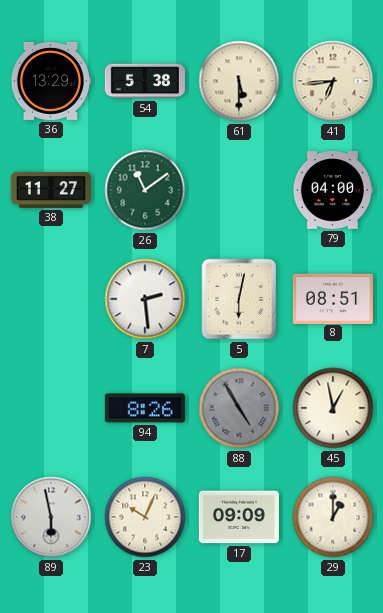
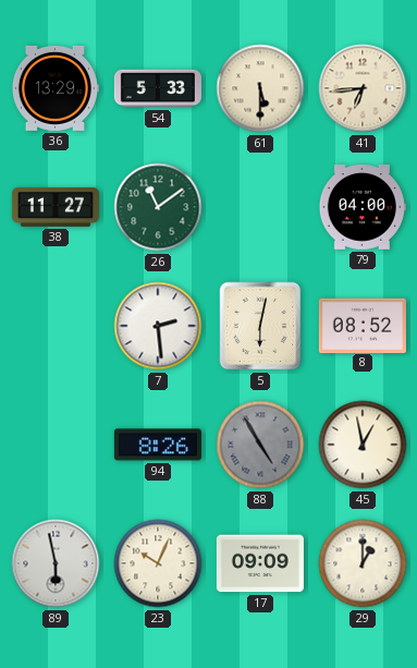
54: 5:38 -> 5:33
8: 08:51 -> 08:52
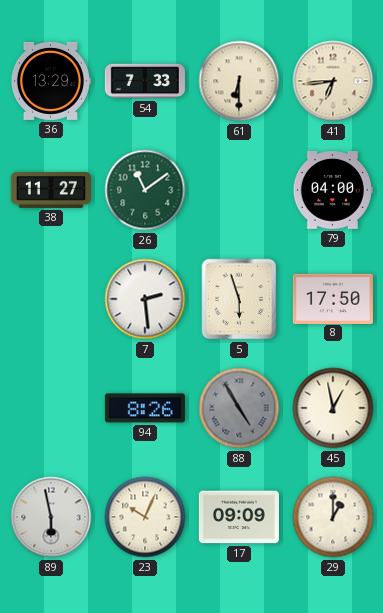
54: 5:33 -> 7:33
61: 5:30 -> 6:30
5: 6:02 -> 5:57
8: 08:52 -> 17:50
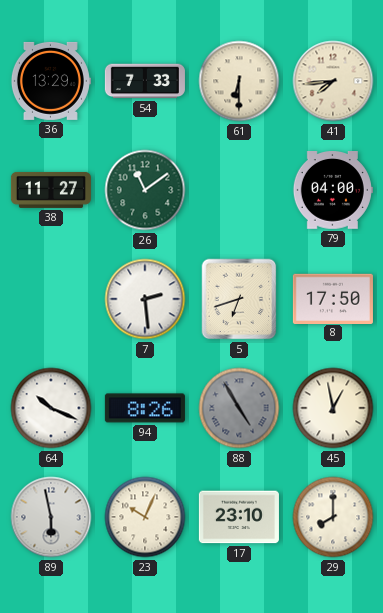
41: 6:44 -> 7:44
5: 5:57 -> 6:42
64: none -> 10:19
17: 09:09 -> 23:10
29: 1:00 -> 8:00
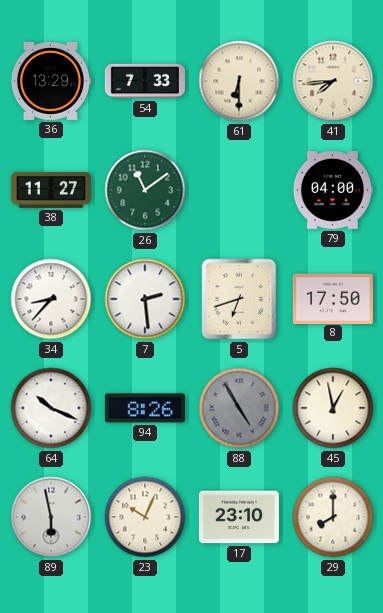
34: none -> 8:37
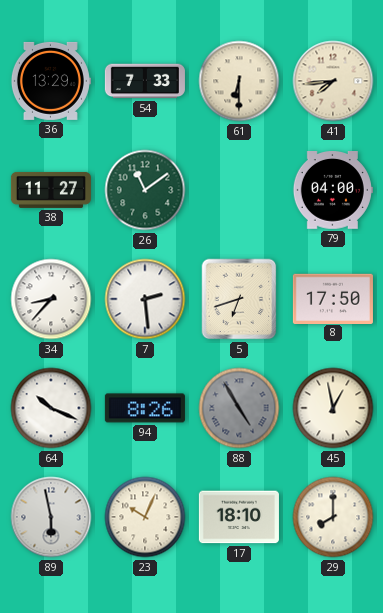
17: 23:10 -> 18:10
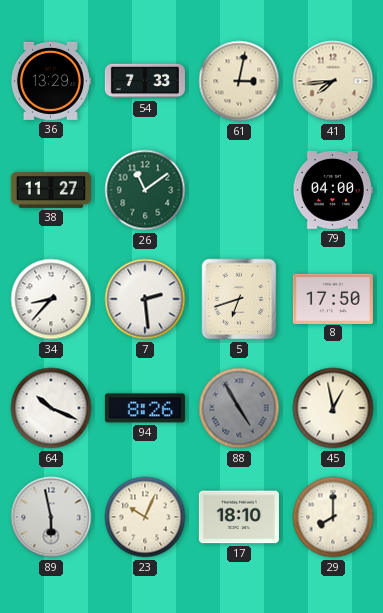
61: 6:30 -> 3:02
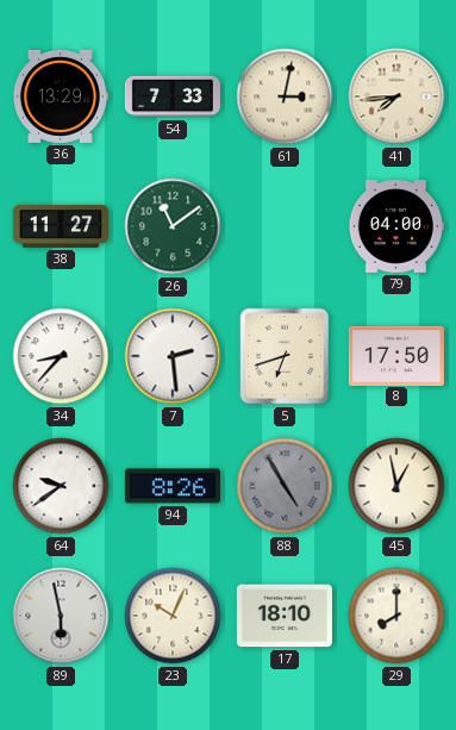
64: 10:19 -> 9:39
